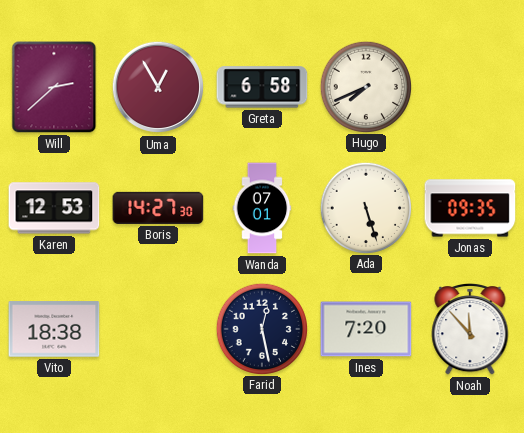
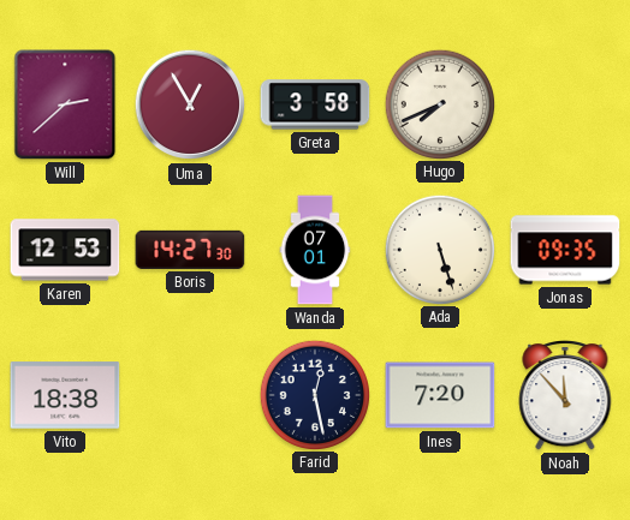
Greta: 6:58 -> 3:58
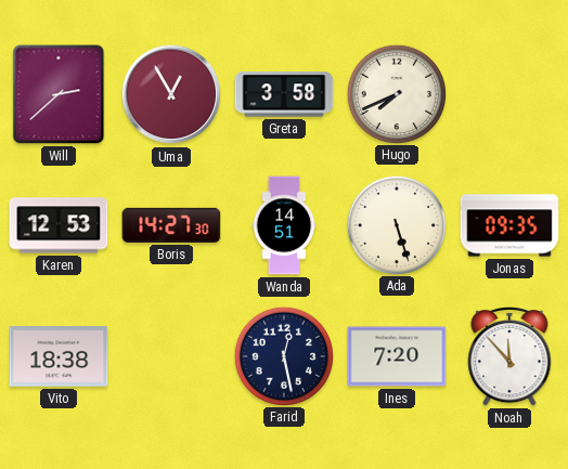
Wanda: 07:01 -> 14:51
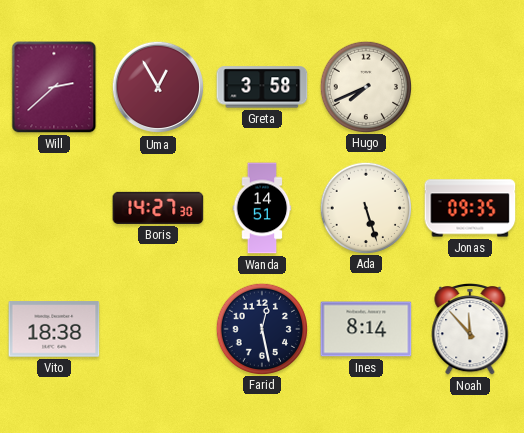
Karen: 12:53 -> none
Ines: 7:20 -> 8:14
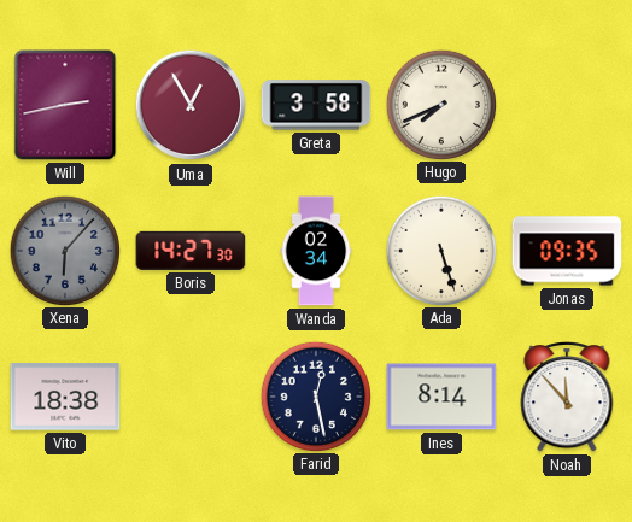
Will: 2:38 -> 2:43
Xena: none -> 6:07
Wanda: 14:51 -> 02:34
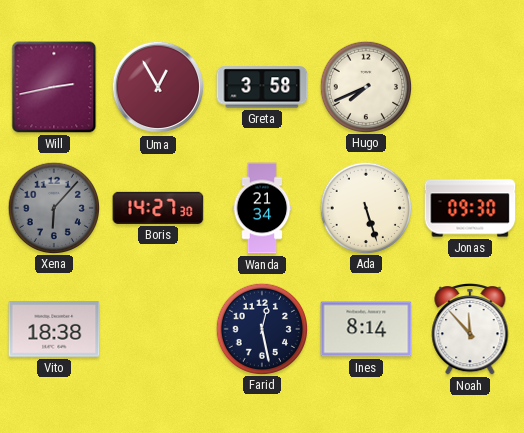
Wanda: 02:34 -> 21:34
Jonas: 09:35 -> 09:30
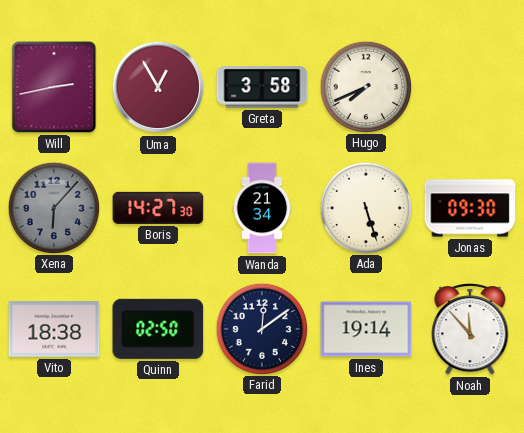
Quinn: none -> 02:50
Farid: 12:28 -> 12:09
Ines: 8:14 -> 19:14
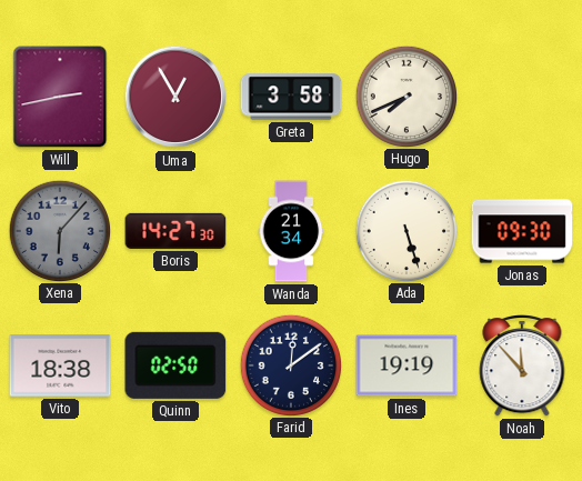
Ines: 19:14 -> 19:19
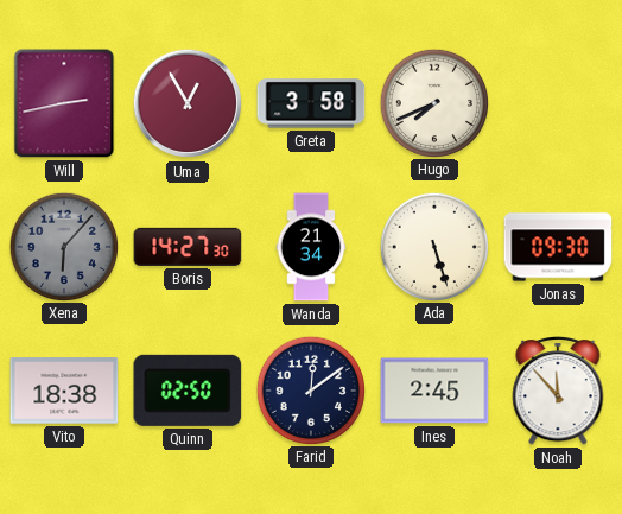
Ines: 19:19 -> 2:45
